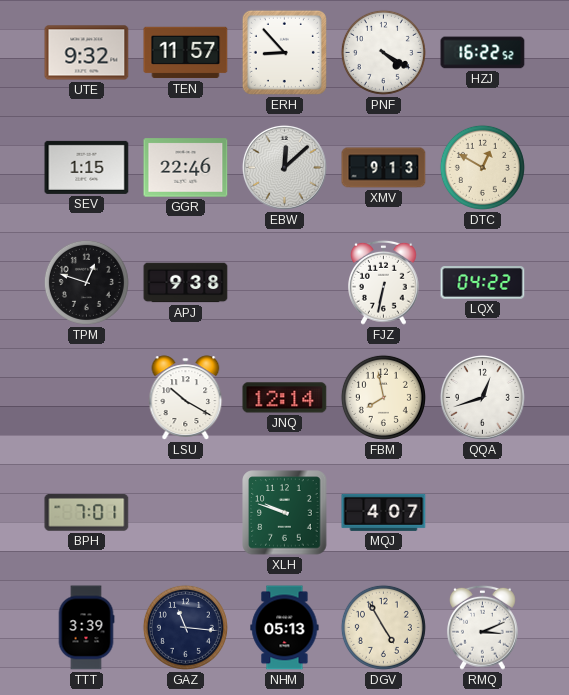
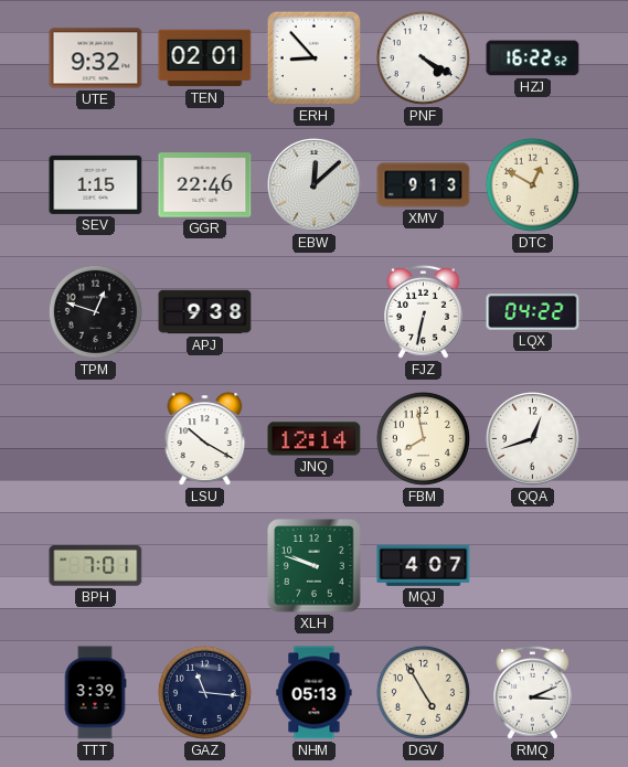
TEN: 11:57 -> 02:01
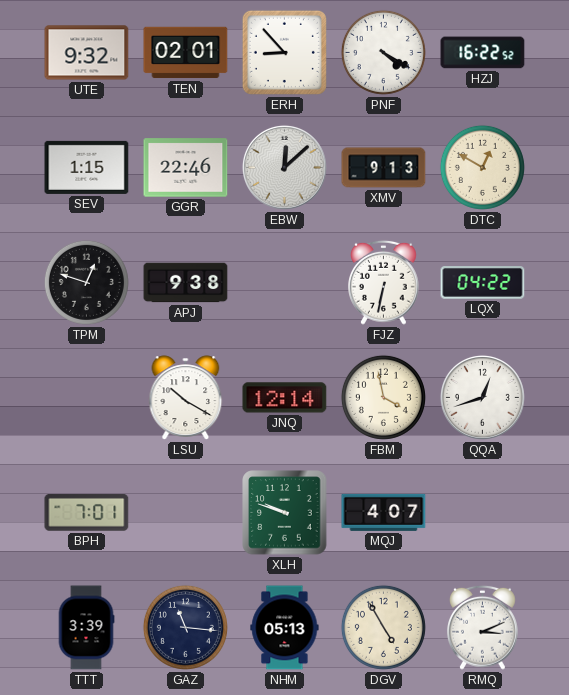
FBM: 7:58 -> 3:58
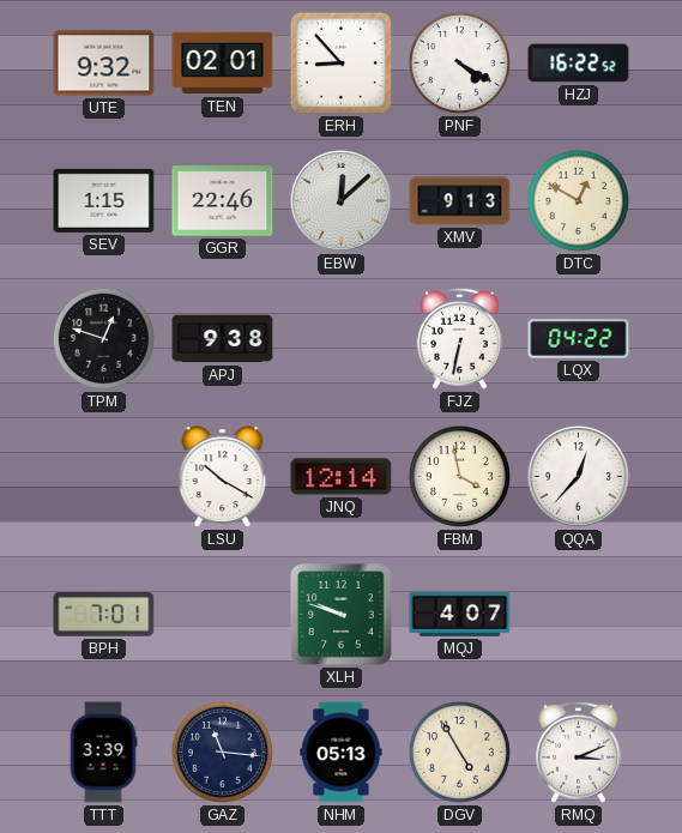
QQA: 12:42 -> 12:37
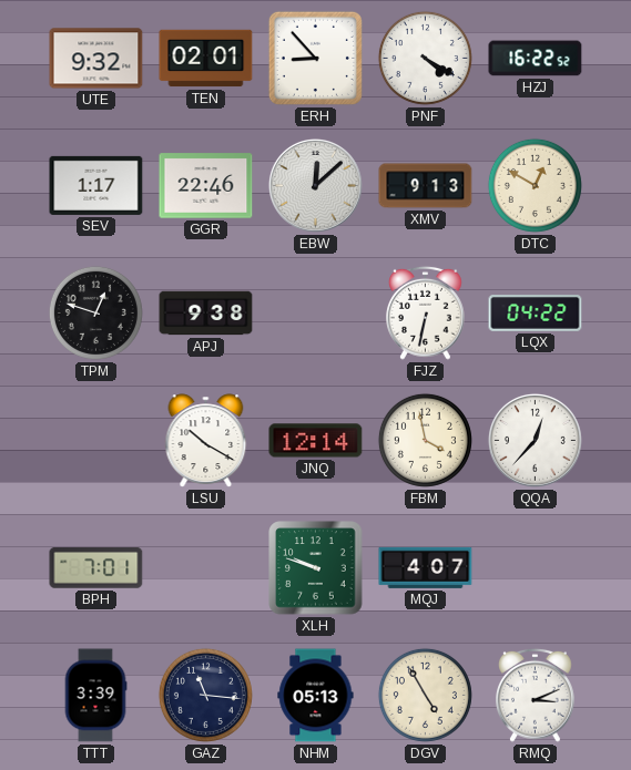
SEV: 1:15 -> 1:17
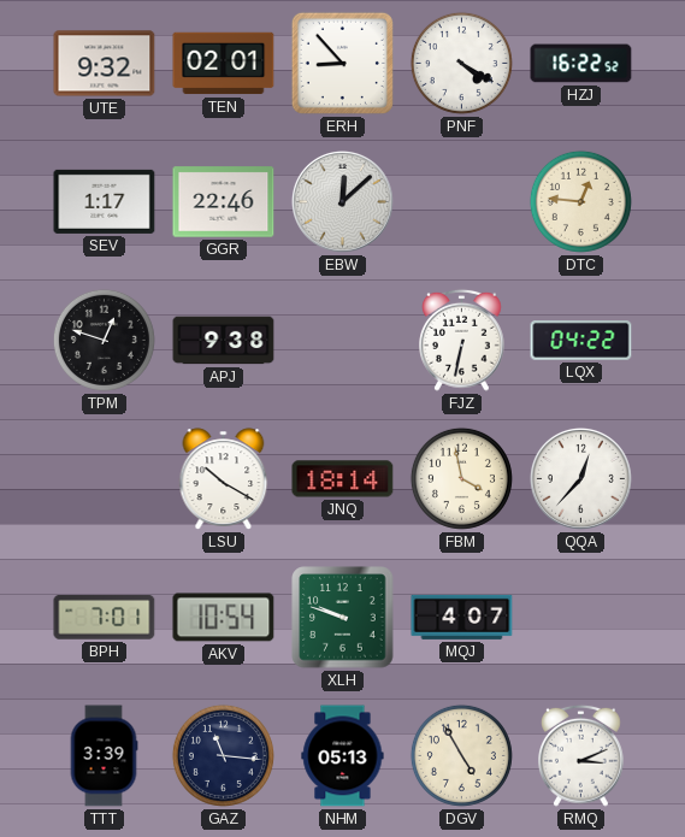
XMV: 9:13 -> none
DTC: 12:50 -> 12:46
JNQ: 12:14 -> 18:14
AKV: none -> 10:54
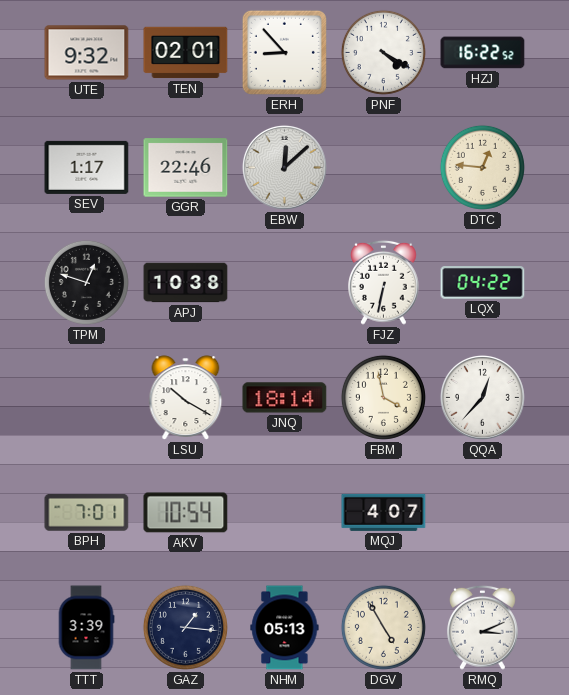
APJ: 9:38 -> 10:38
XLH: 9:48 -> none
GAZ: 11:16 -> 1:16
